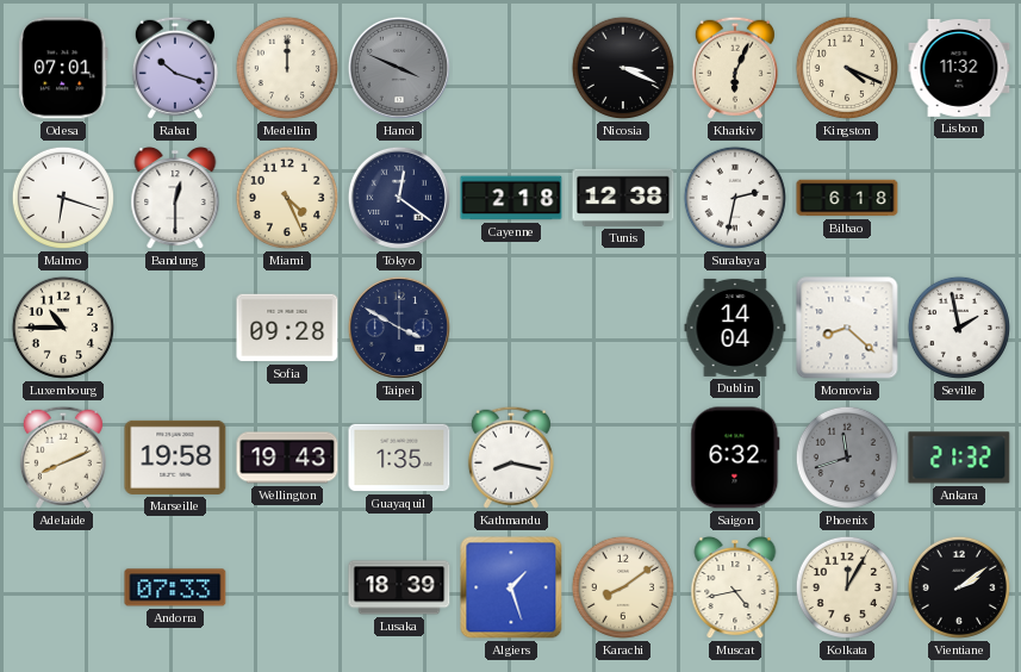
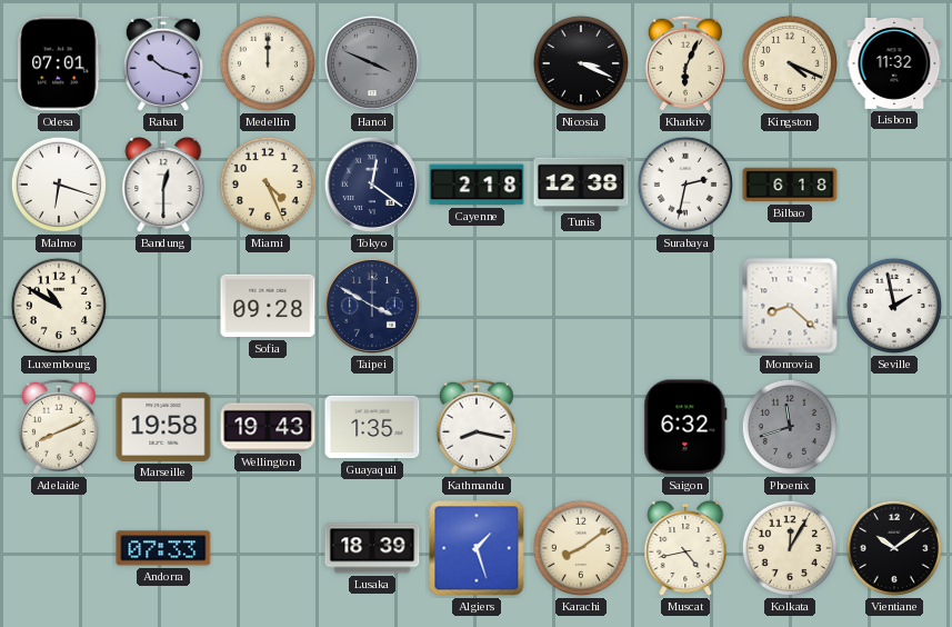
Luxembourg: 10:45 -> 10:50
Dublin: 14:04 -> none
Ankara: 21:32 -> none
Vientiane: 2:09 -> 10:09
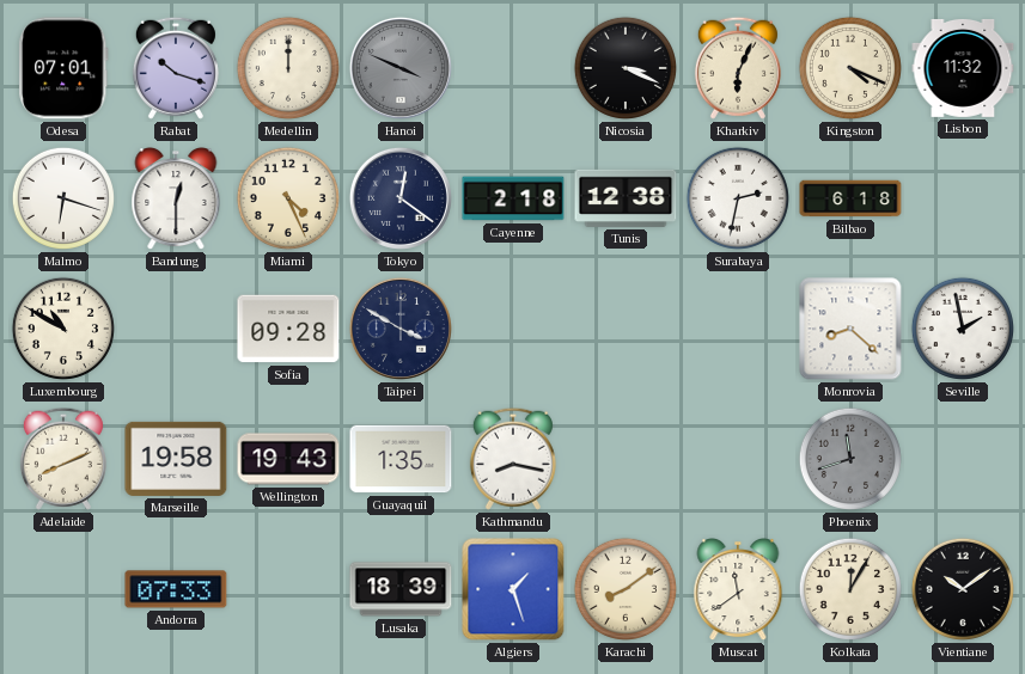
Saigon: 6:32 -> none
Muscat: 4:43 -> 11:39
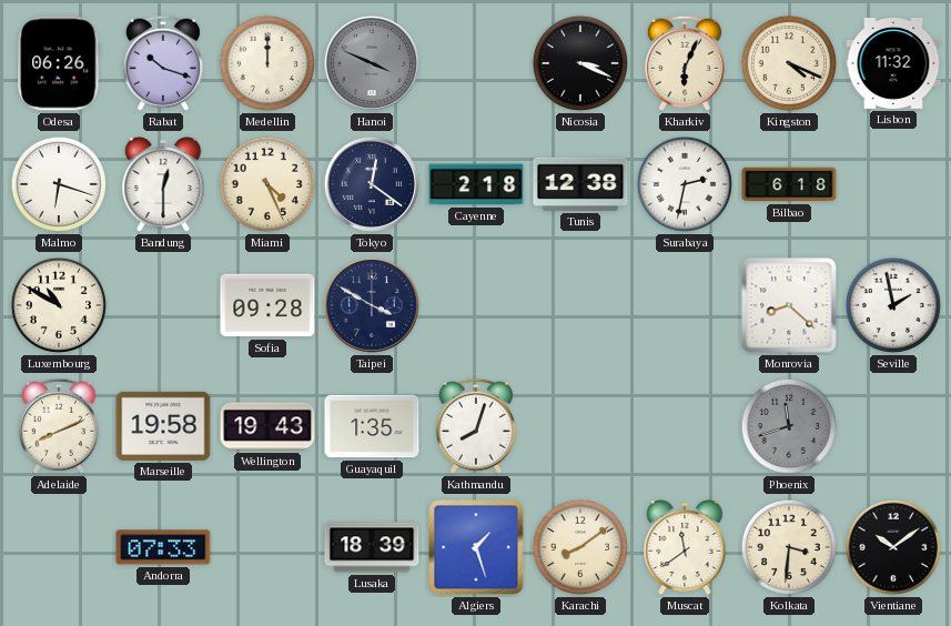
Odesa: 07:01 -> 06:26
Kathmandu: 8:17 -> 8:03
Kolkata: 12:05 -> 3:31
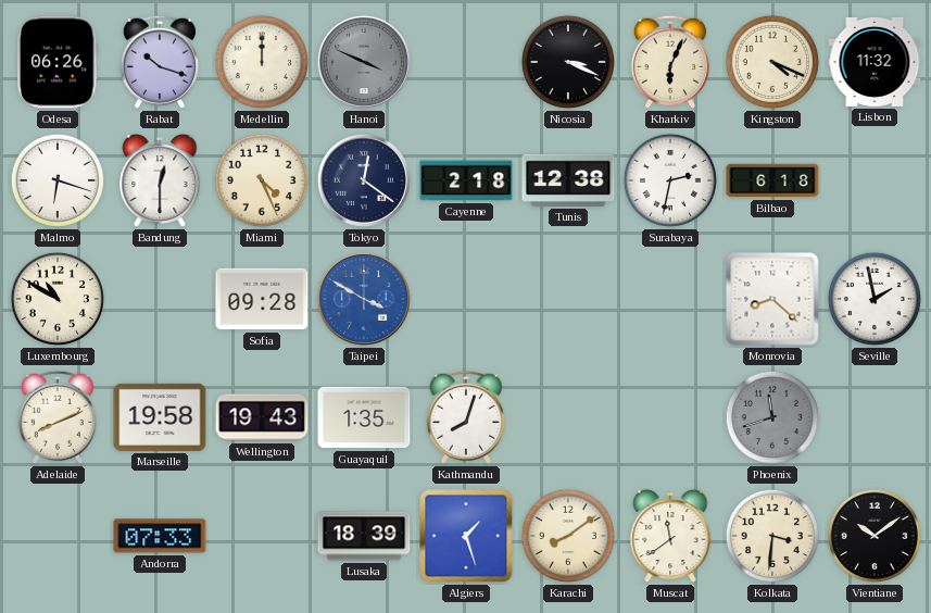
Taipei dial: navy -> blue
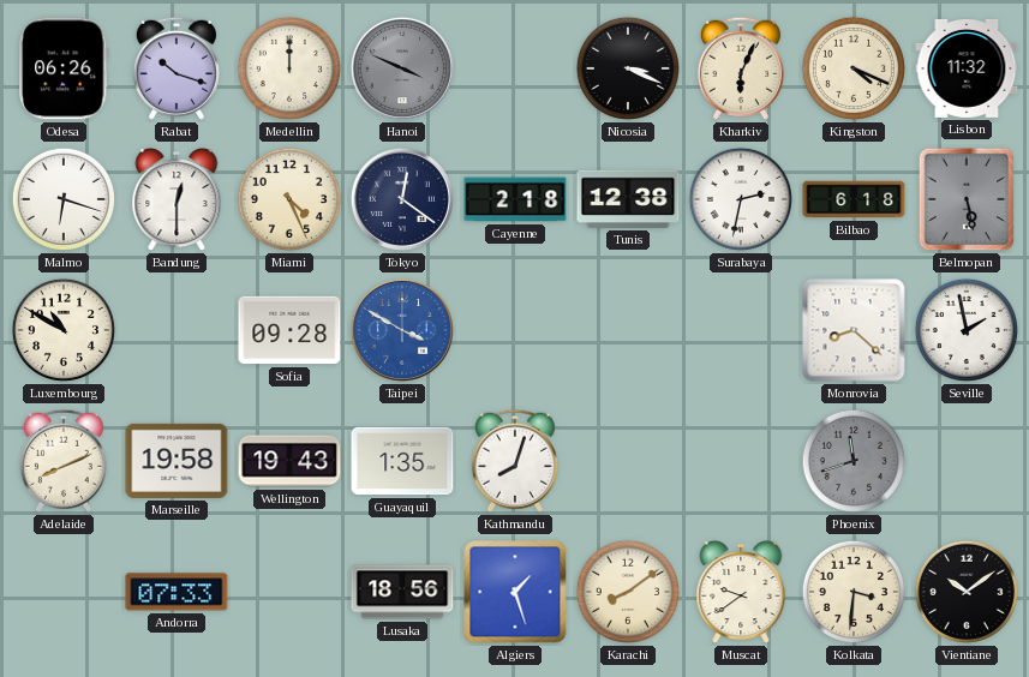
Belmopan: none -> 5:28
Lusaka: 18:39 -> 18:56
Muscat: 11:39 -> 9:39
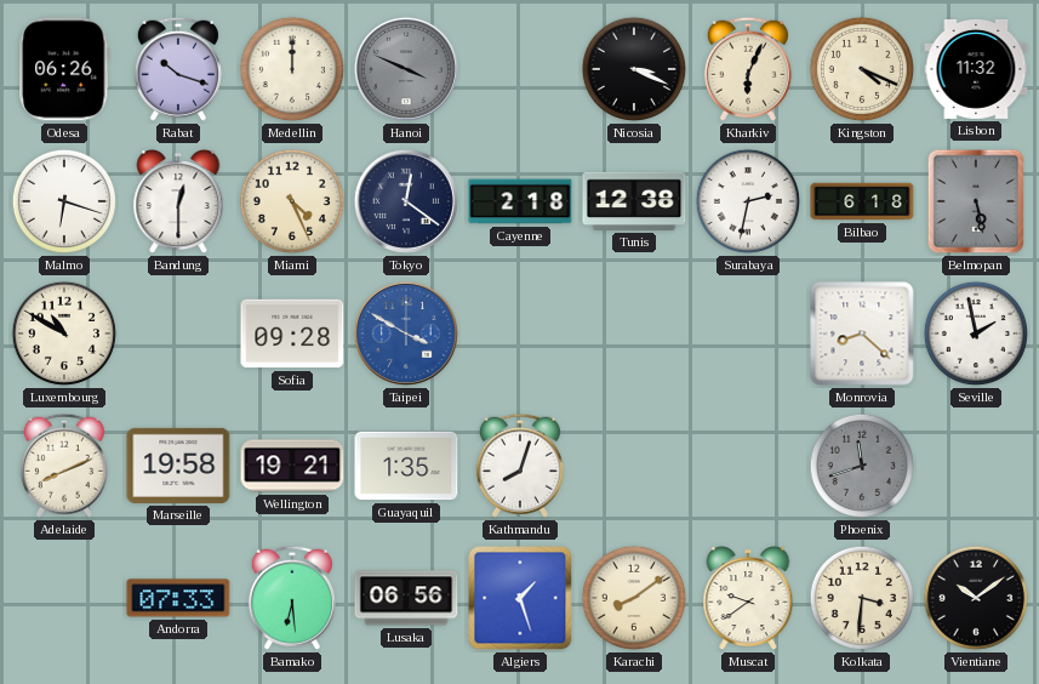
Wellington: 19:43 -> 19:21
Bamako: none -> 6:29
Lusaka: 18:56 -> 06:56
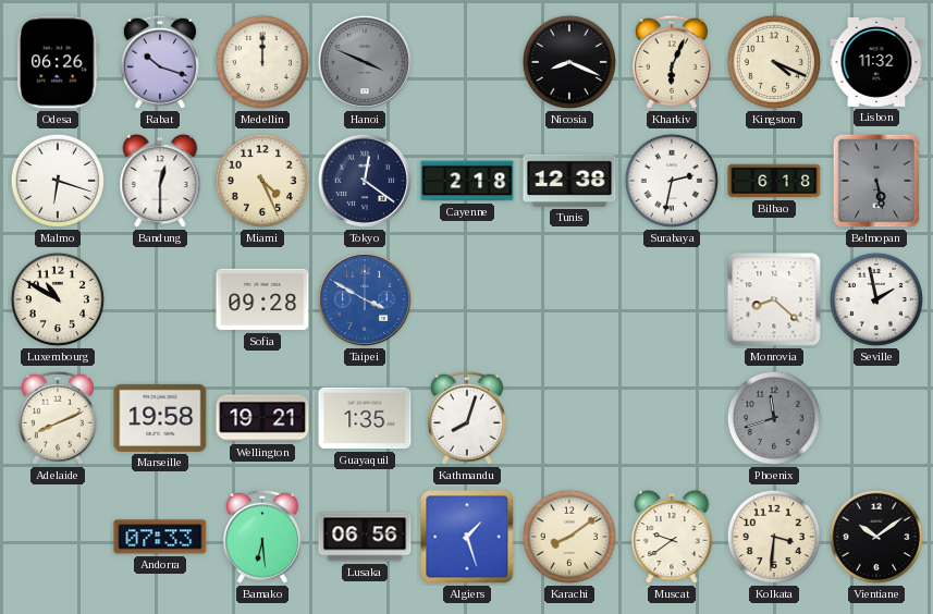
Nicosia: 3:19 -> 8:19
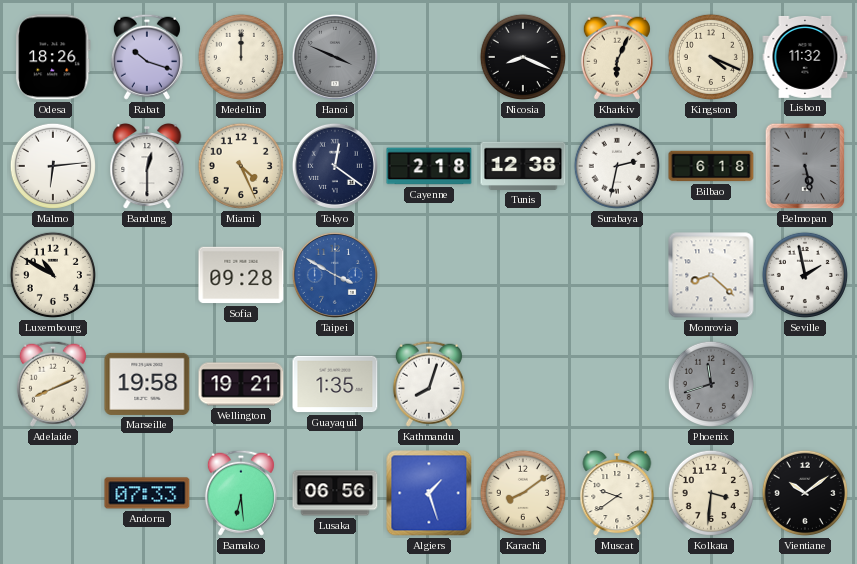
Odesa: 06:26 -> 18:26
Malmo: 6:18 -> 6:14
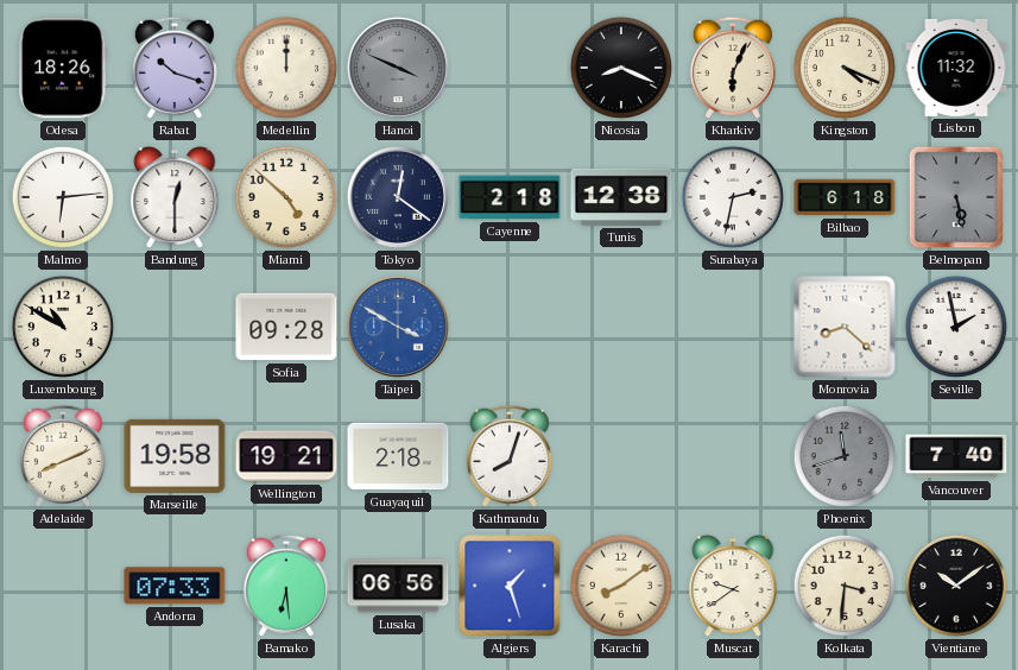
Miami: 4:26 -> 4:52
Guayaquil: 1:35 -> 2:18
Vancouver: none -> 7:40
